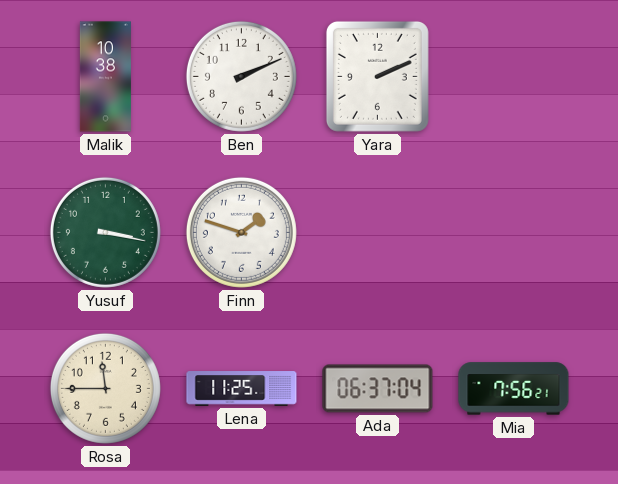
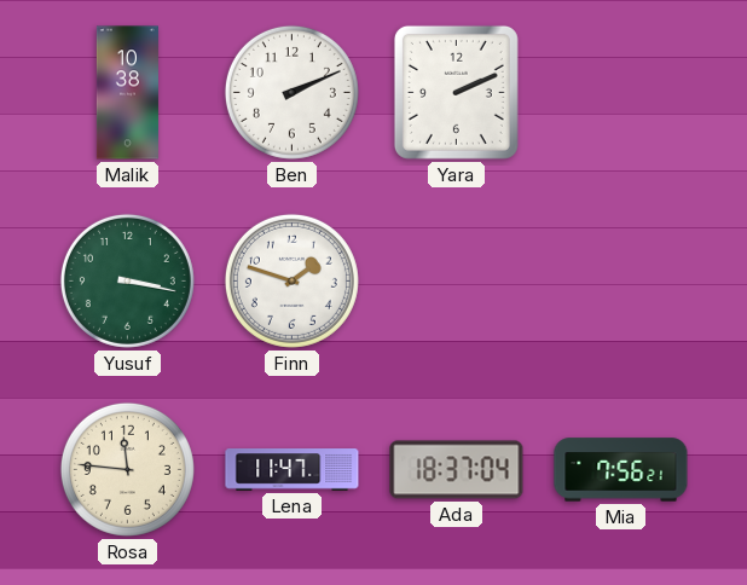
Rosa: 11:45 -> 11:46
Lena: 11:25 -> 11:47
Ada: 06:37 -> 18:37
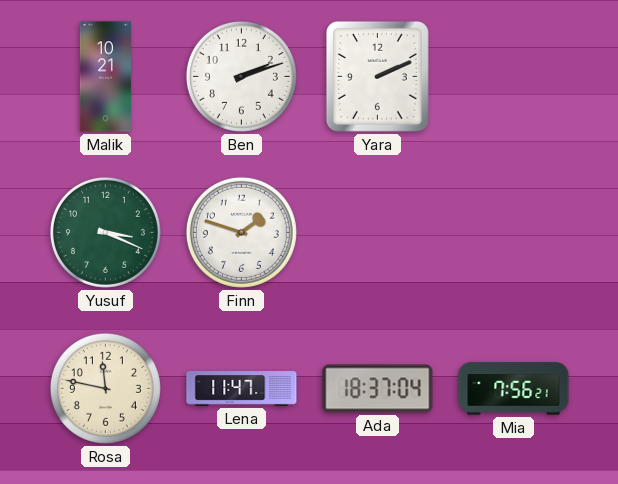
Malik: 10:38 -> 10:21
Ben: 2:11 -> 2:12
Yusuf: 3:17 -> 3:19
Rosa: 11:46 -> 11:47
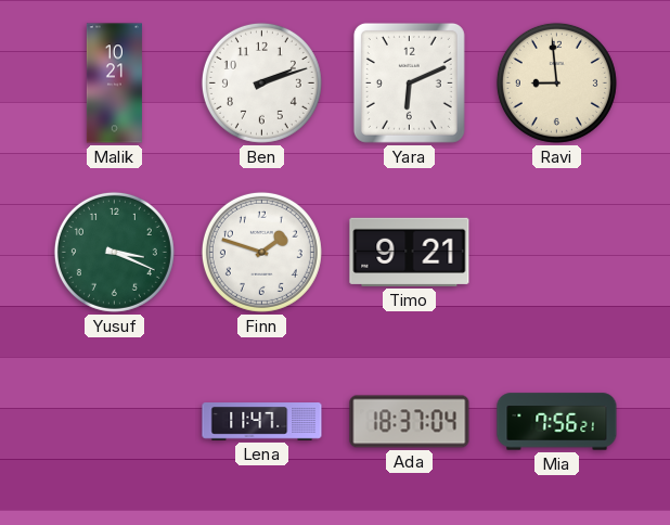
Yara: 2:11 -> 6:11
Ravi: none -> 8:59
Timo: none -> 9:21
Rosa: 11:47 -> none
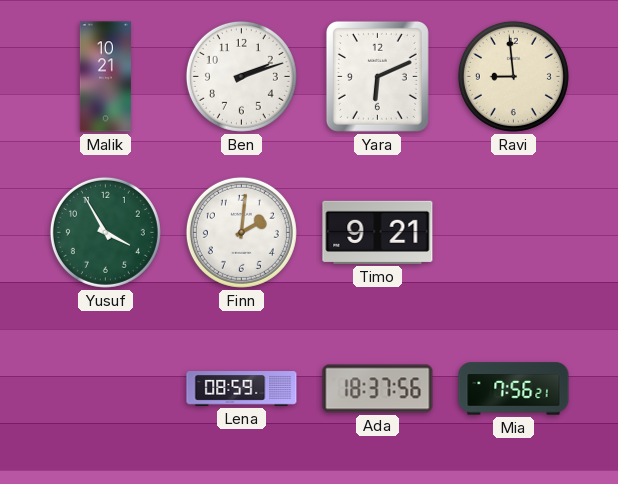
Yusuf: 3:19 -> 3:55
Finn: 1:48 -> 2:01
Lena: 11:47 -> 08:59
Ada: 18:37:04 -> 18:37:56
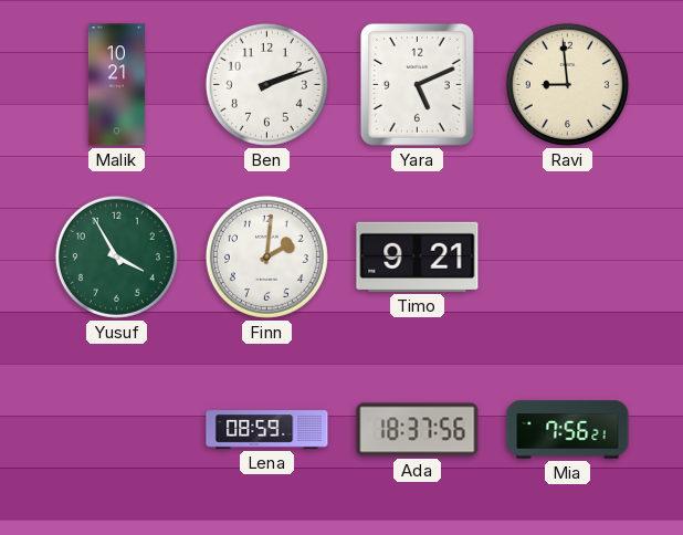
Yara: 6:11 -> 5:11
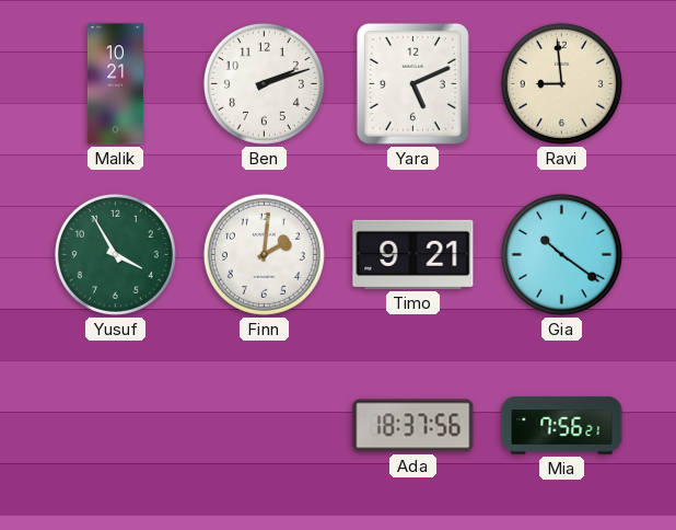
Gia: none -> 10:21
Lena: 08:59 -> none
